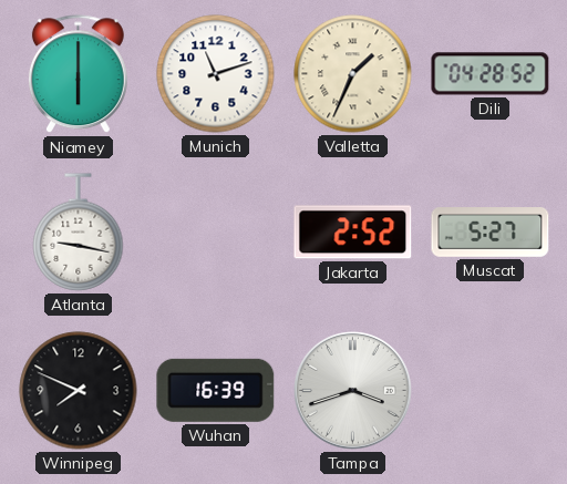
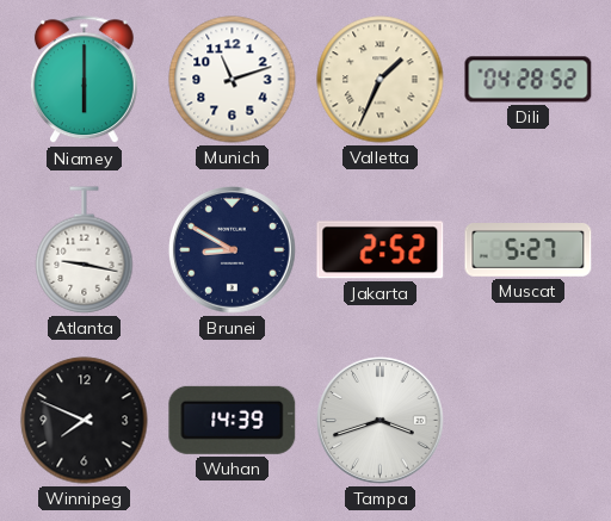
Brunei: none -> 8:50
Wuhan: 16:39 -> 14:39
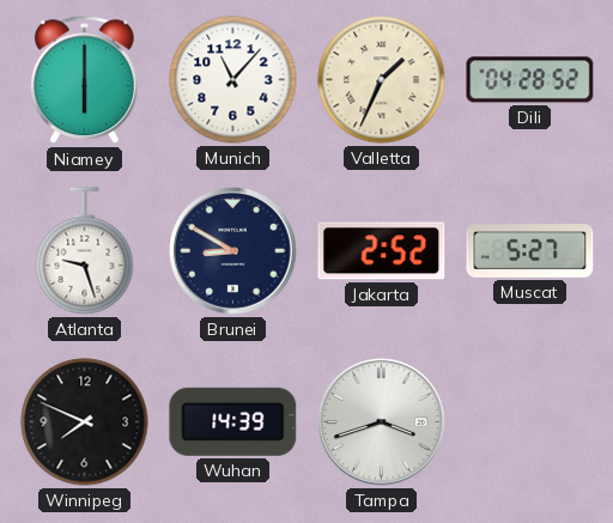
Munich: 11:12 -> 11:07
Atlanta: 9:17 -> 9:27
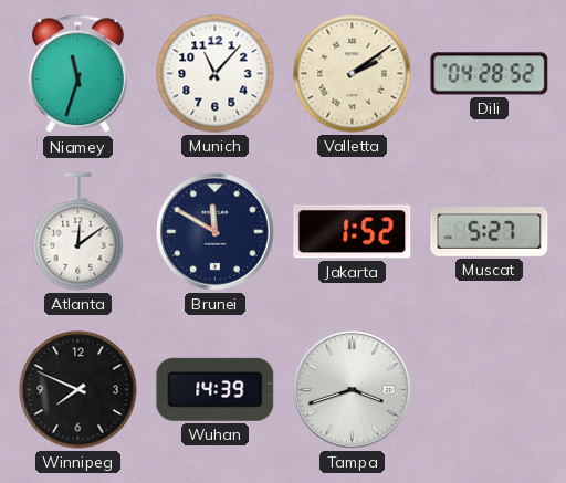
Niamey: 6:00 -> 11:33
Valletta: 1:34 -> 2:09
Atlanta: 9:27 -> 12:09
Brunei: 8:50 -> 11:50
Jakarta: 2:52 -> 1:52
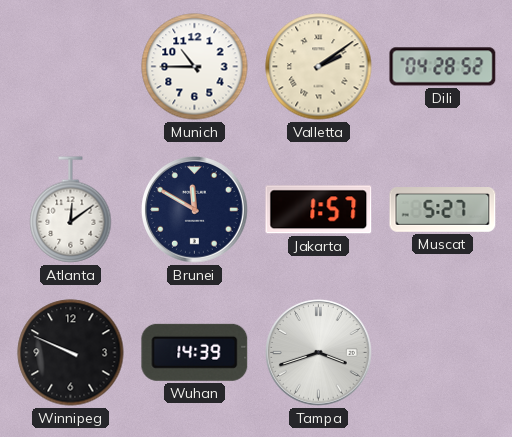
Niamey: 11:33 -> none
Munich: 11:07 -> 10:45
Jakarta: 1:52 -> 1:57
Winnipeg: 7:49 -> 9:49
